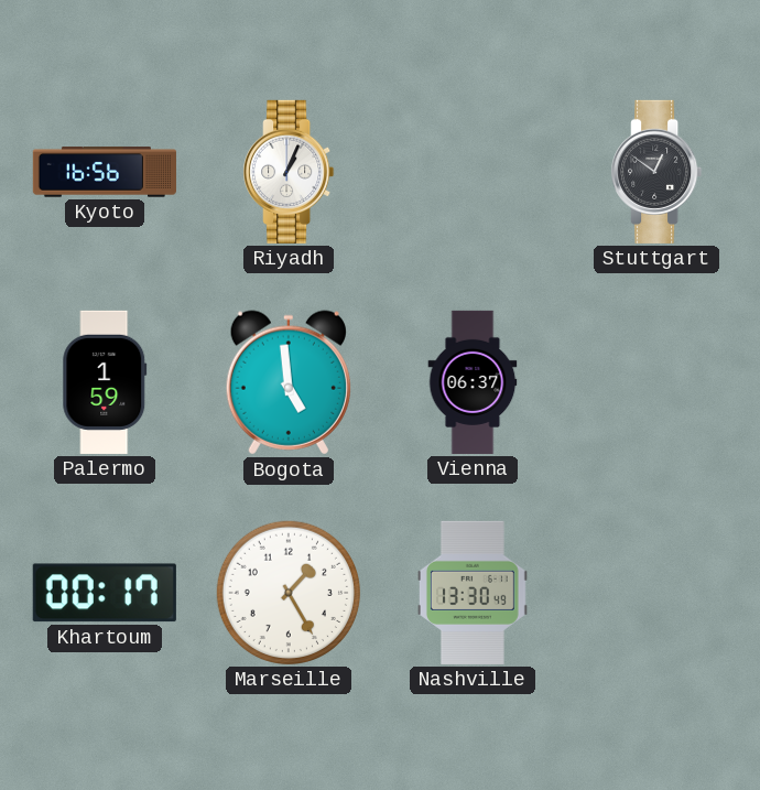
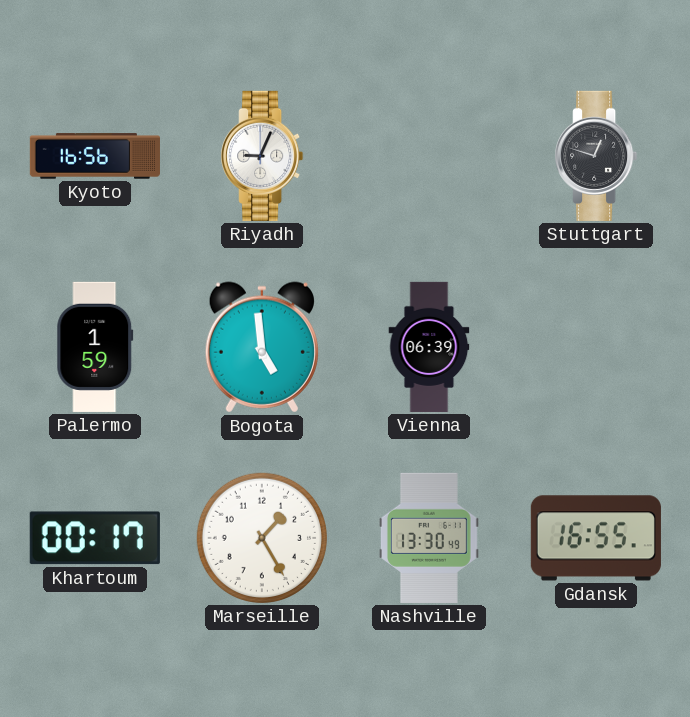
Riyadh: 1:04 -> 9:04
Stuttgart: 12:51 -> 12:48
Vienna: 06:37 -> 06:39
Gdansk: none -> 16:55
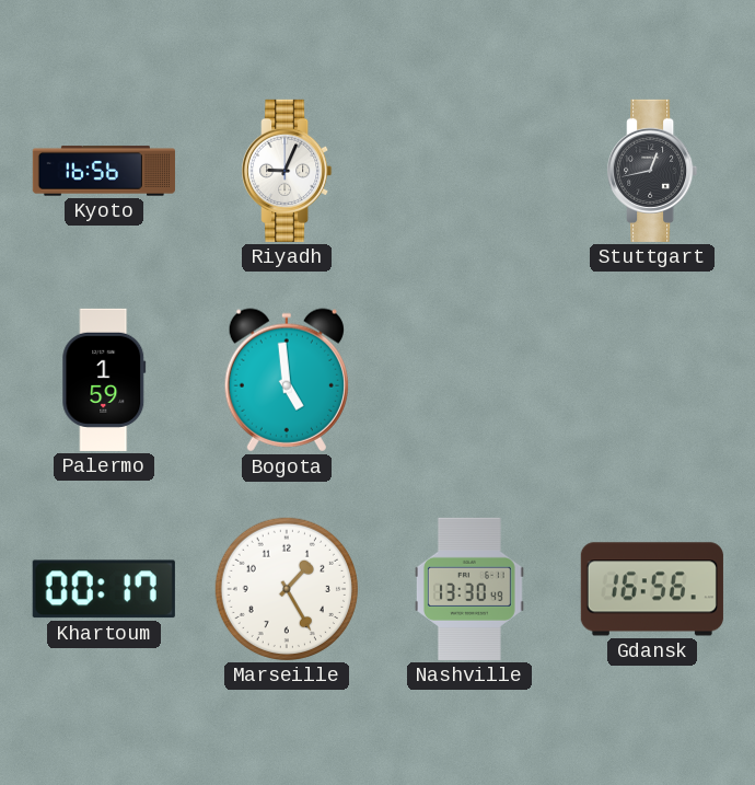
Stuttgart: 12:48 -> 12:43
Vienna: 06:39 -> none
Gdansk: 16:55 -> 16:56
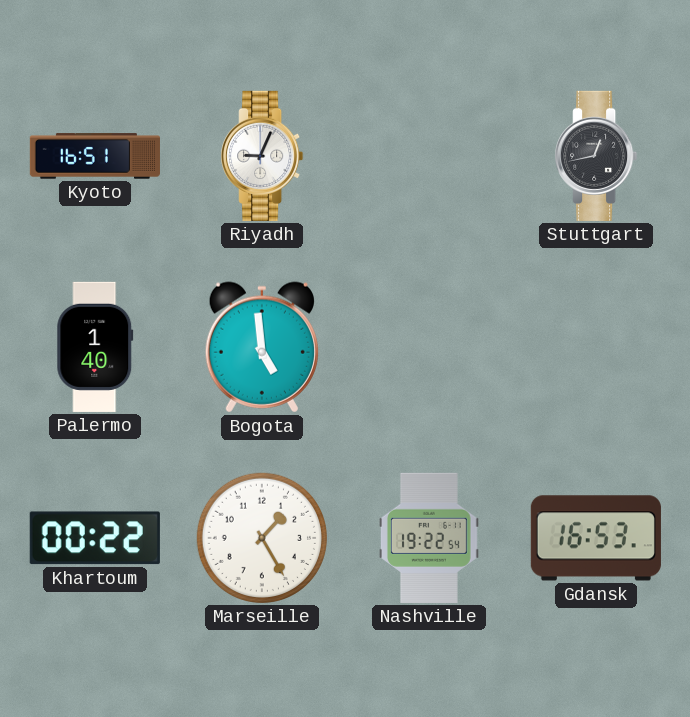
Kyoto: 16:56 -> 16:51
Palermo: 1:59 -> 1:40
Khartoum: 00:17 -> 00:22
Nashville: 13:30 -> 19:22
Gdansk: 16:56 -> 16:53
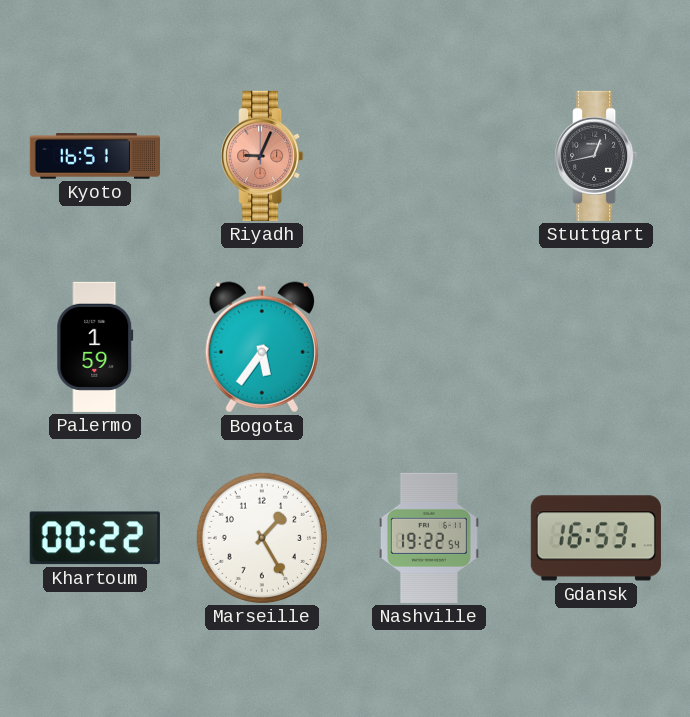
Riyadh dial: white -> salmon
Palermo: 1:40 -> 1:59
Bogota: 4:59 -> 5:36
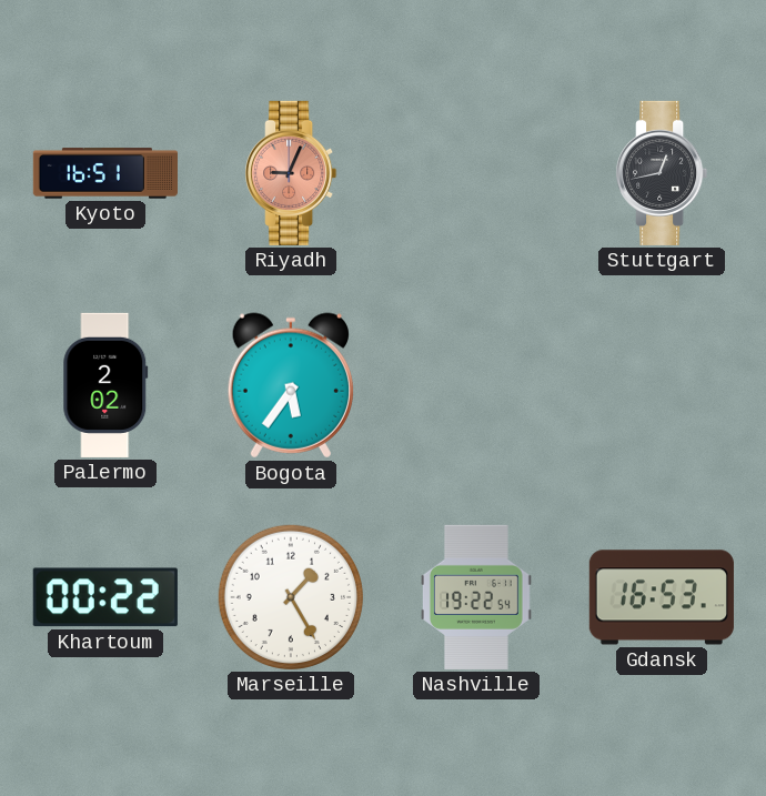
Palermo: 1:59 -> 2:02
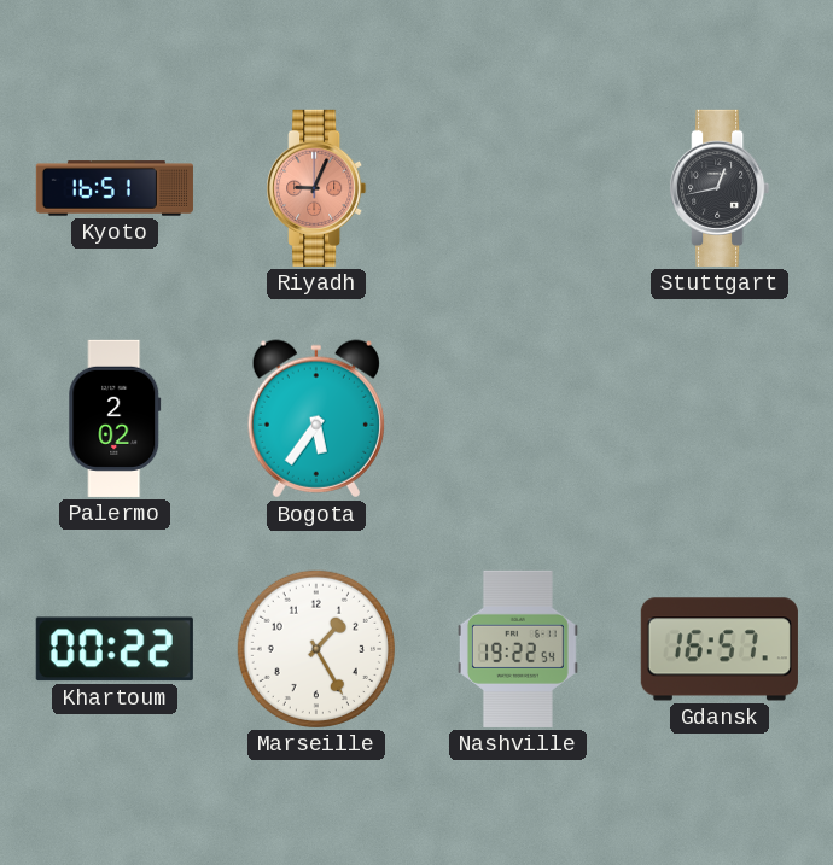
Gdansk: 16:53 -> 16:57
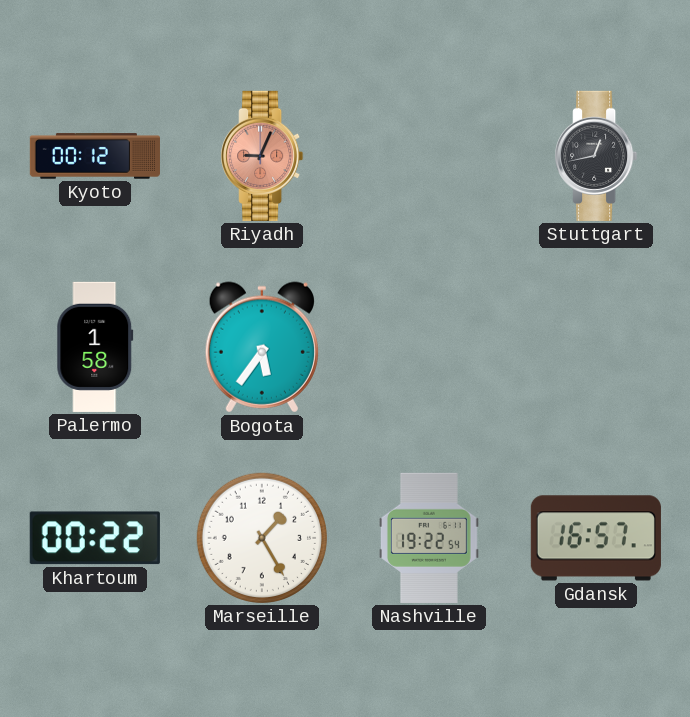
Kyoto: 16:51 -> 00:12
Palermo: 2:02 -> 1:58
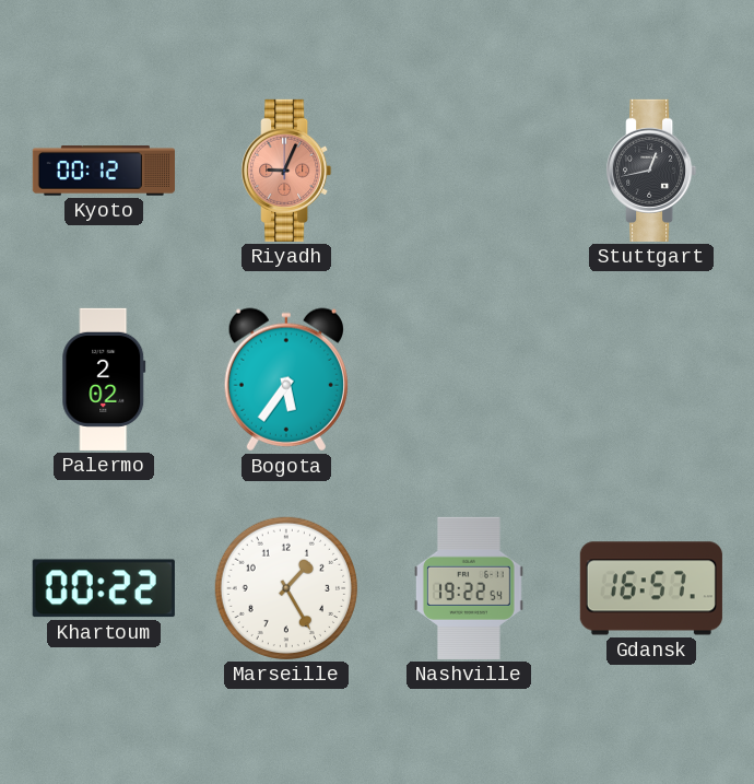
Palermo: 1:58 -> 2:02
